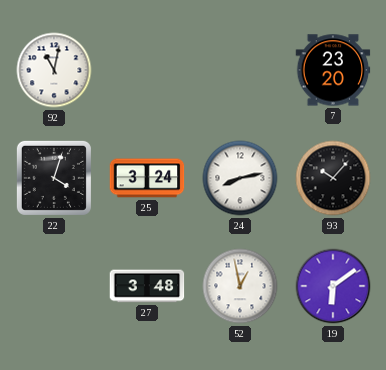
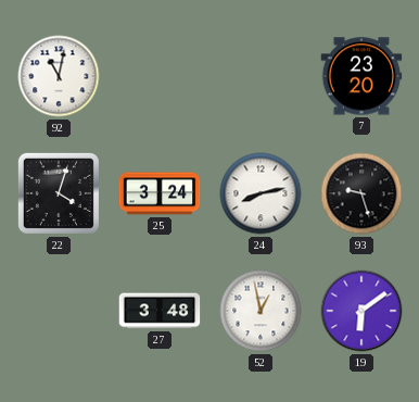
93: 10:07 -> 9:27
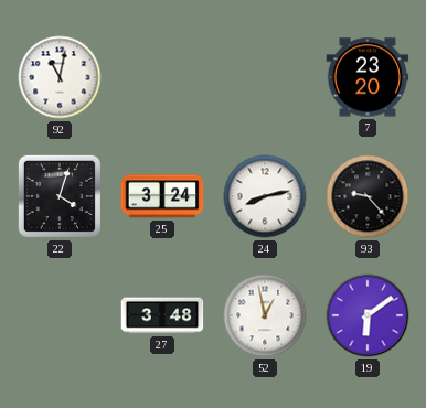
93: 9:27 -> 9:23
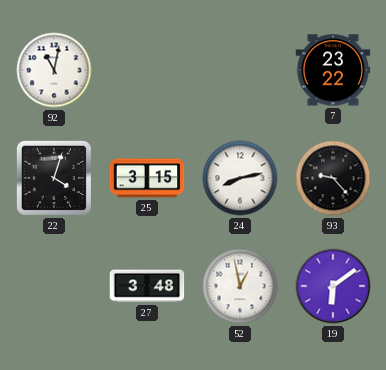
7: 23:20 -> 23:22
25: 3:24 -> 3:15
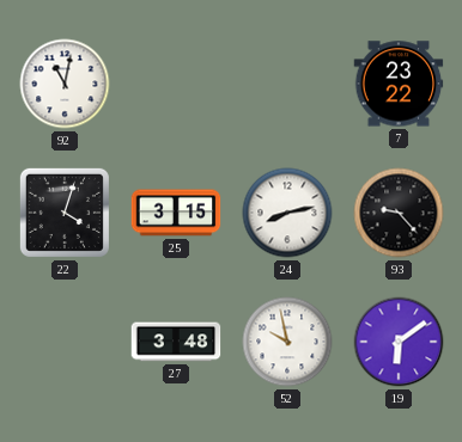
52: 12:58 -> 9:58
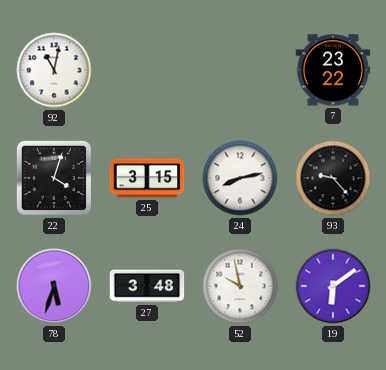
78: none -> 5:33
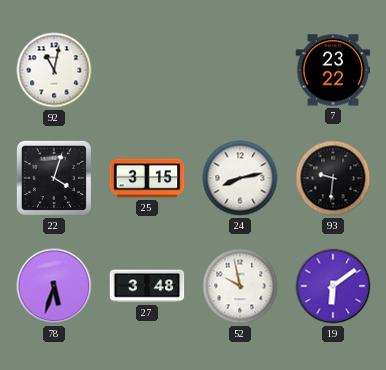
93: 9:23 -> 9:31
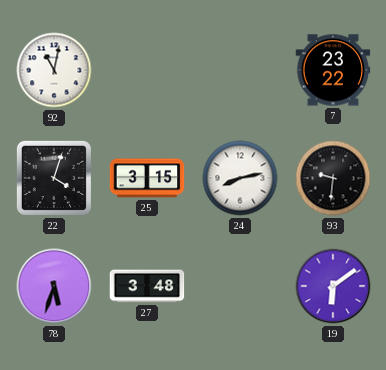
52: 9:58 -> none
